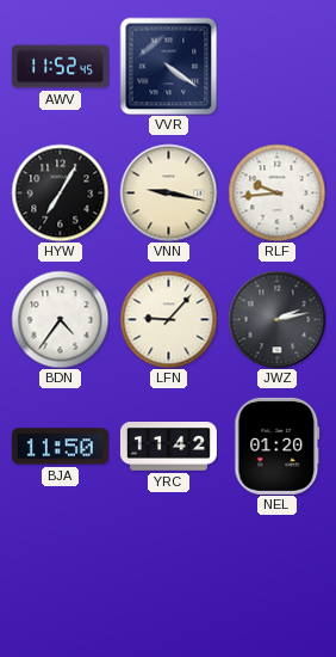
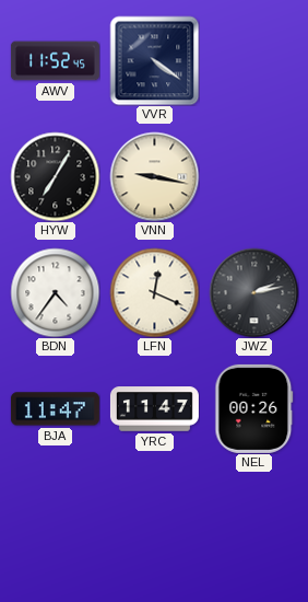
RLF: 9:44 -> none
LFN: 9:07 -> 12:19
BJA: 11:50 -> 11:47
YRC: 11:42 -> 11:47
NEL: 01:20 -> 00:26
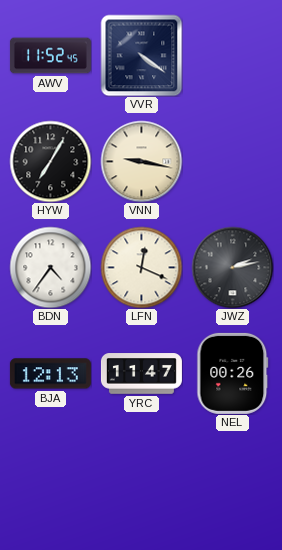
BJA: 11:47 -> 12:13
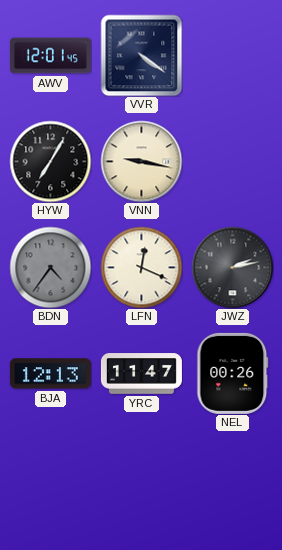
AWV: 11:52 -> 12:01
BDN dial: white -> grey
